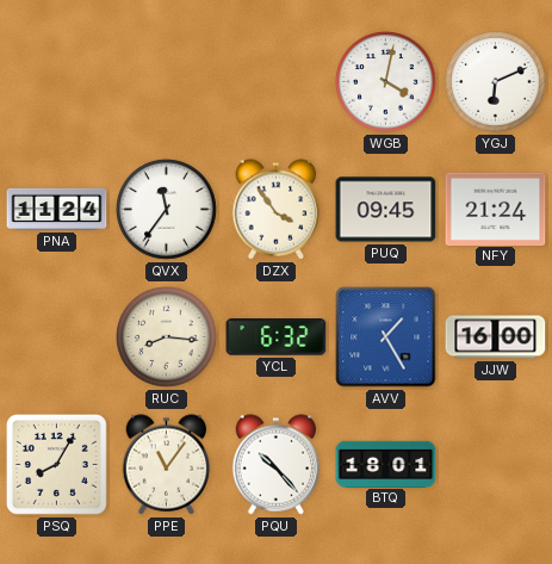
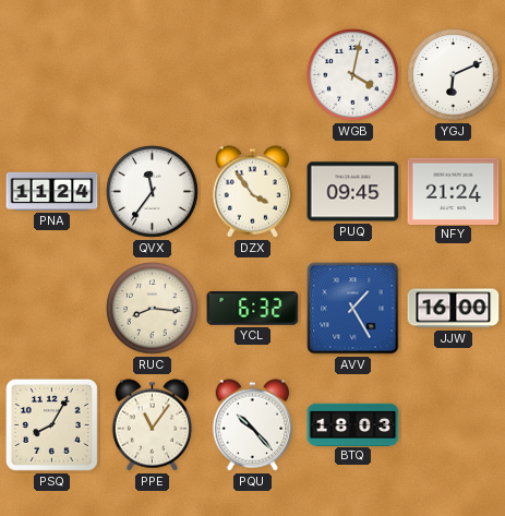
BTQ: 18:01 -> 18:03
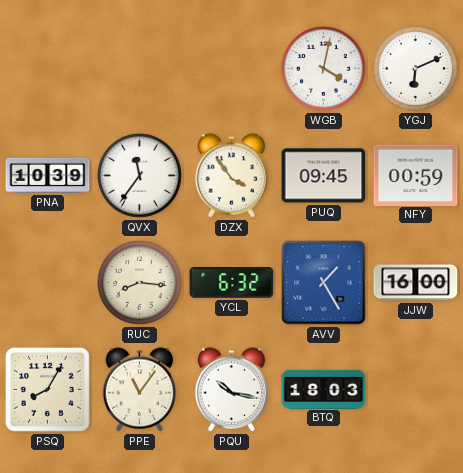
PNA: 11:24 -> 10:39
NFY: 21:24 -> 00:59
PQU: 10:23 -> 10:17
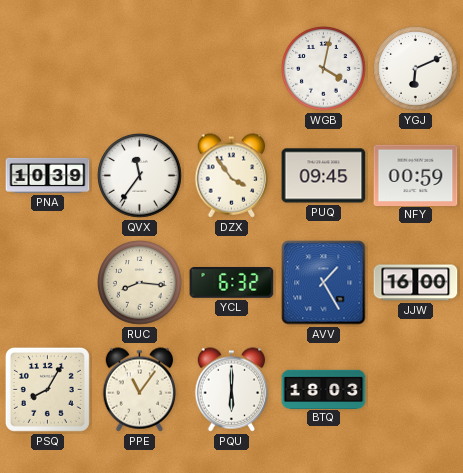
PQU: 10:17 -> 6:00
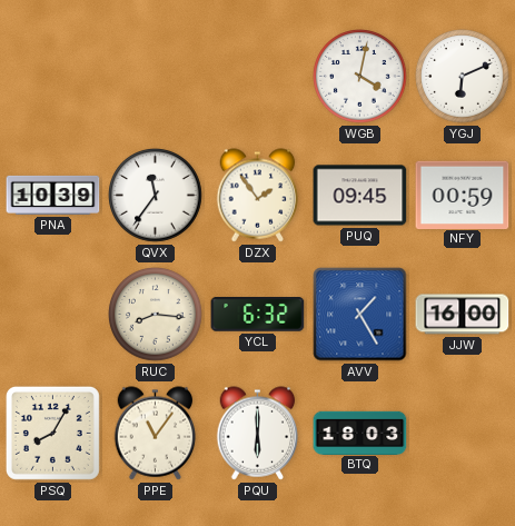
DZX: 3:54 -> 1:54
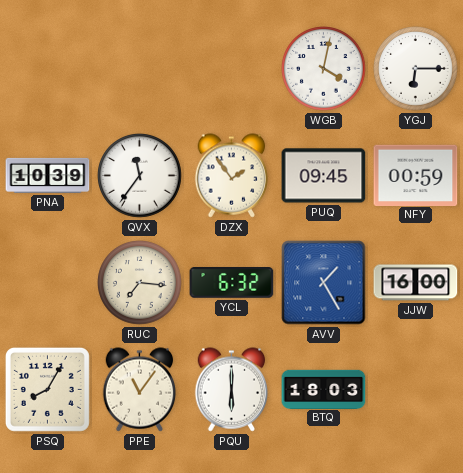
YGJ: 6:11 -> 6:15
RUC: 8:16 -> 7:16
